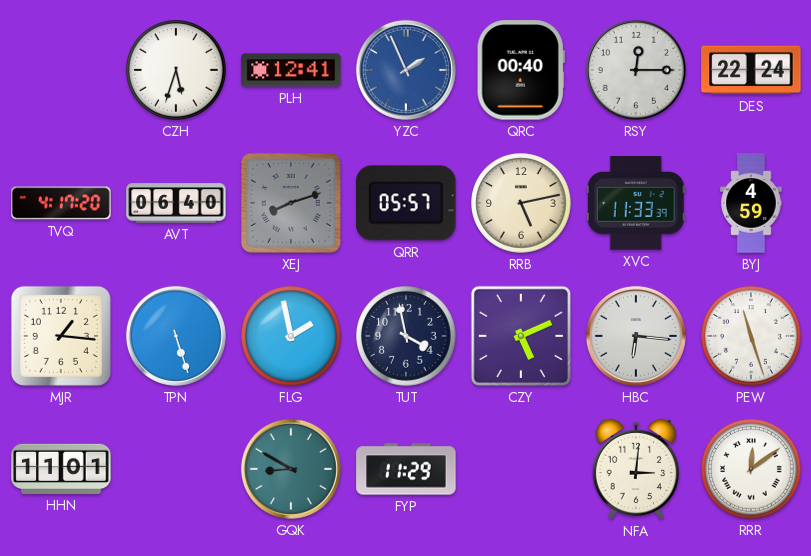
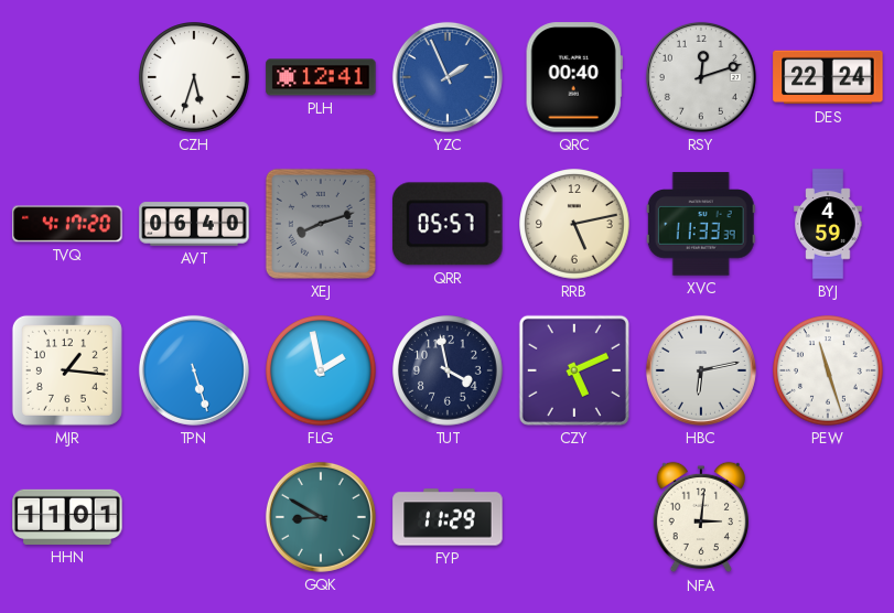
RSY: 12:15 -> 12:12
HBC: 6:16 -> 6:13
RRR: 12:09 -> none
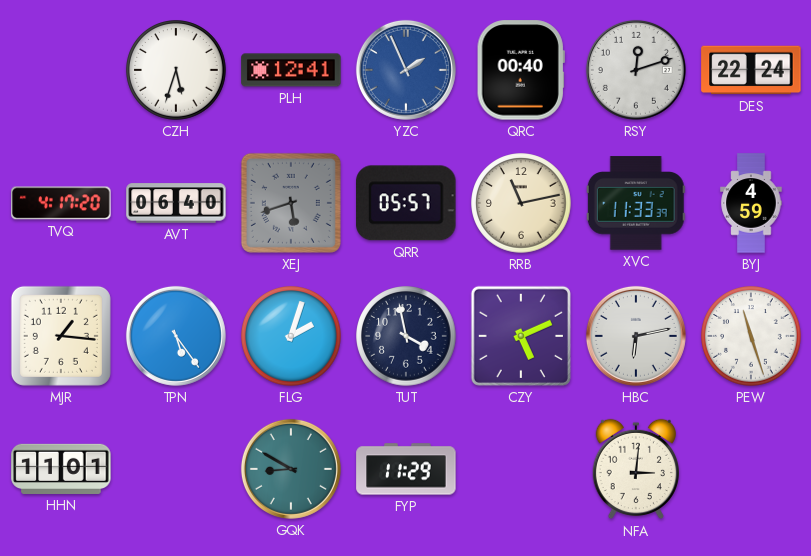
XEJ: 8:12 -> 5:42
RRB: 5:13 -> 11:13
TPN: 5:27 -> 5:24
FLG: 1:58 -> 2:03
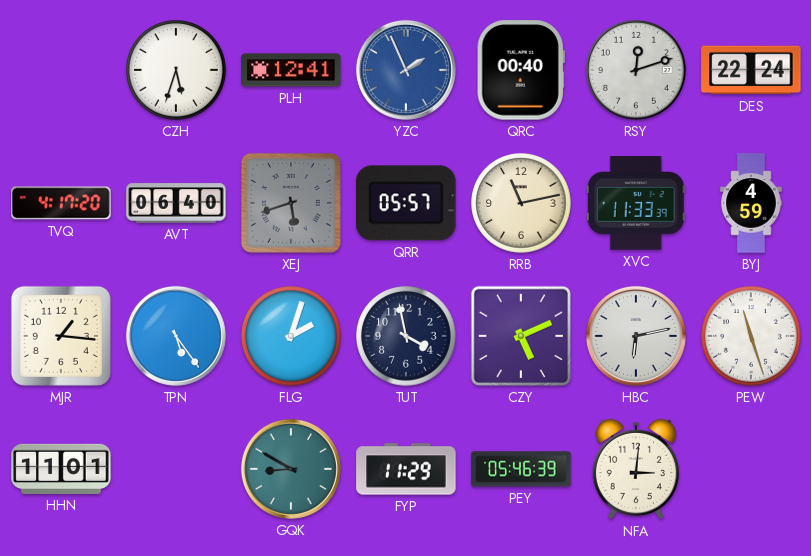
PEY: none -> 05:46
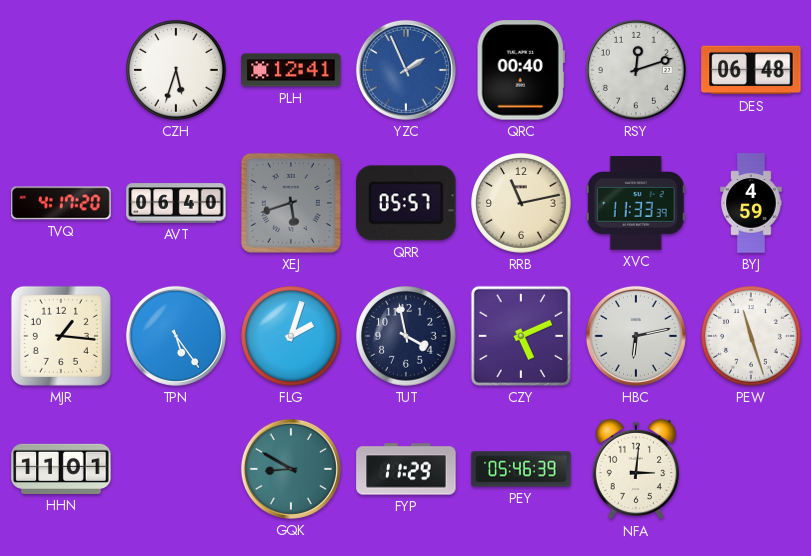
DES: 22:24 -> 06:48
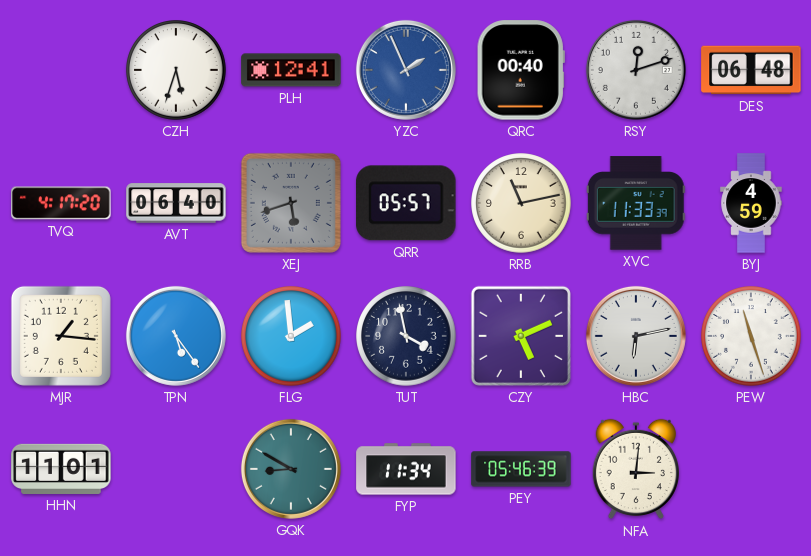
FLG: 2:03 -> 1:59
FYP: 11:29 -> 11:34
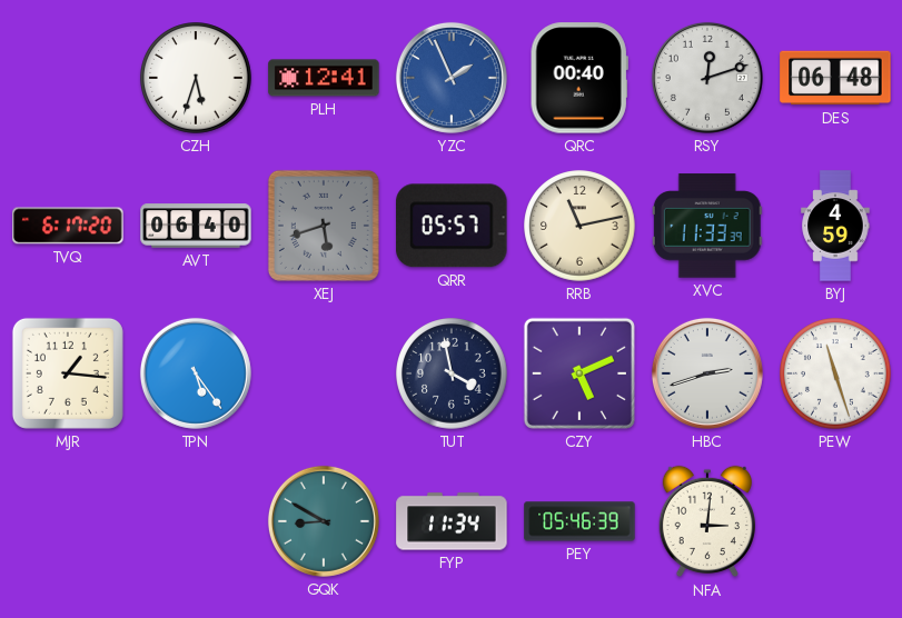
TVQ: 4:17 -> 6:17
FLG: 1:59 -> none
HBC: 6:13 -> 2:42
HHN: 11:01 -> none
